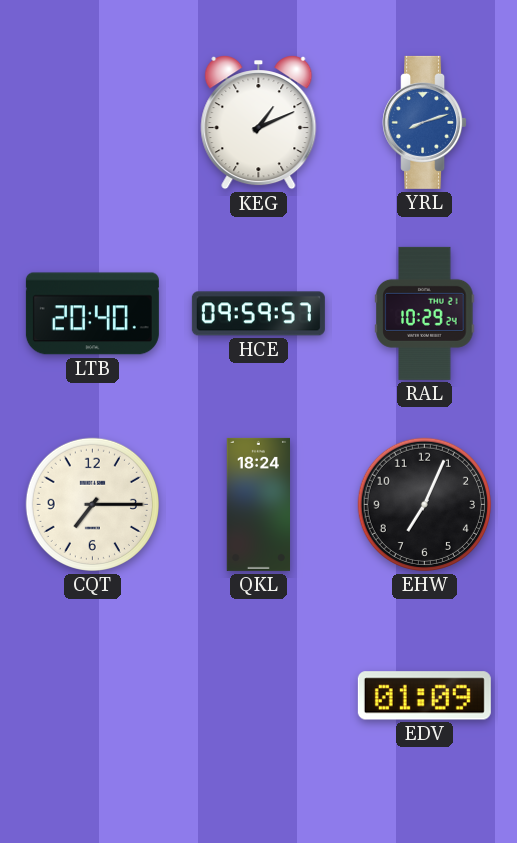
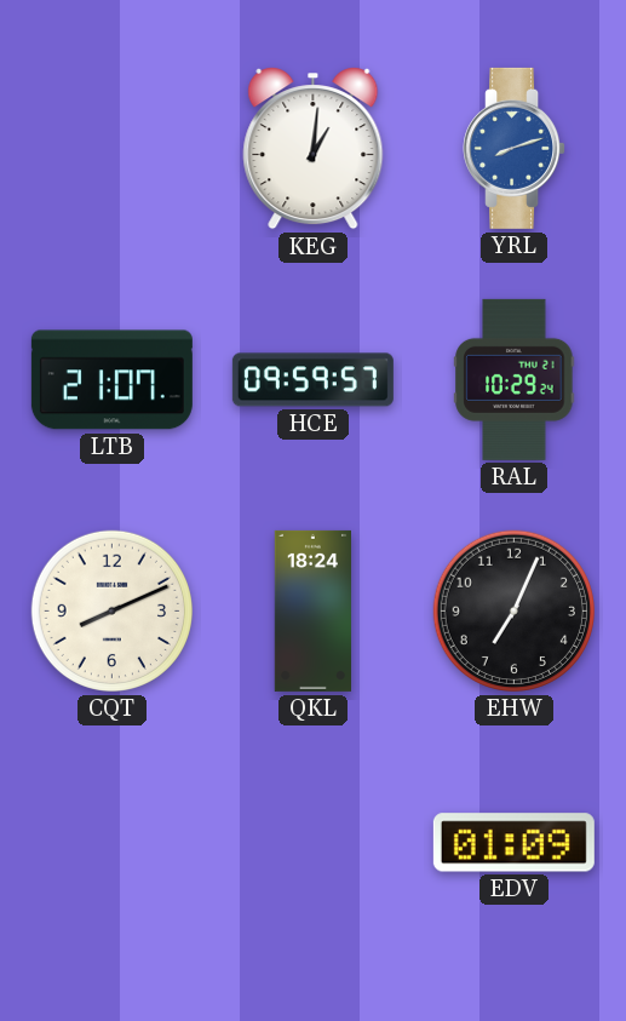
KEG: 1:11 -> 1:01
LTB: 20:40 -> 21:07
CQT: 7:15 -> 8:11
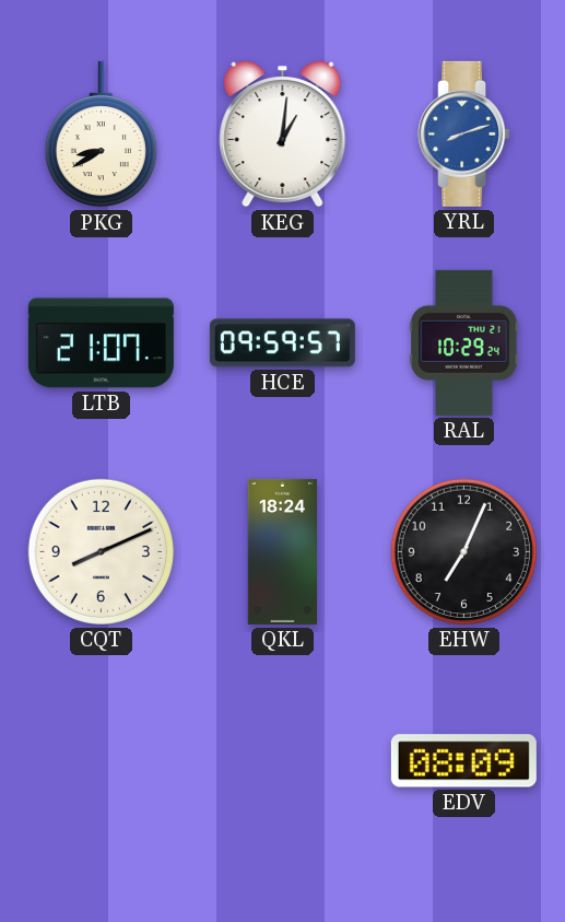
PKG: none -> 8:40
EDV: 01:09 -> 08:09
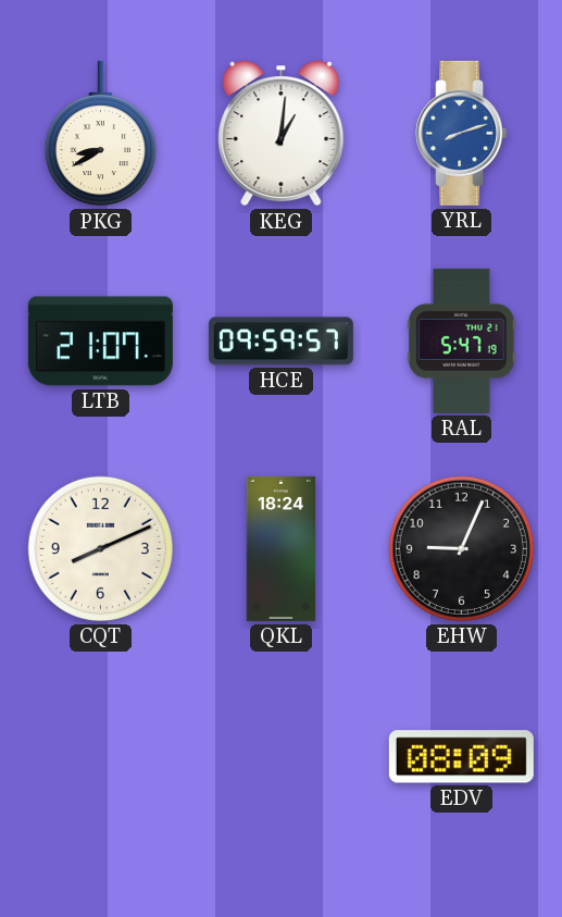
RAL: 10:29 -> 5:47
EHW: 7:04 -> 9:04
